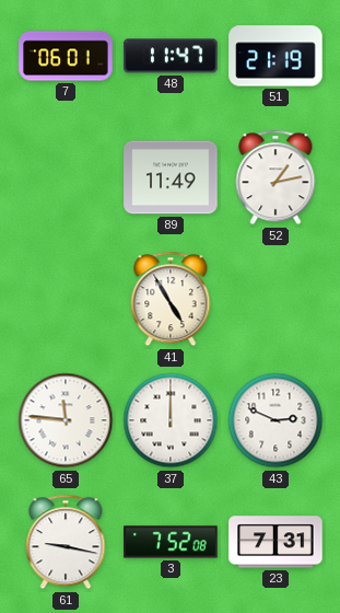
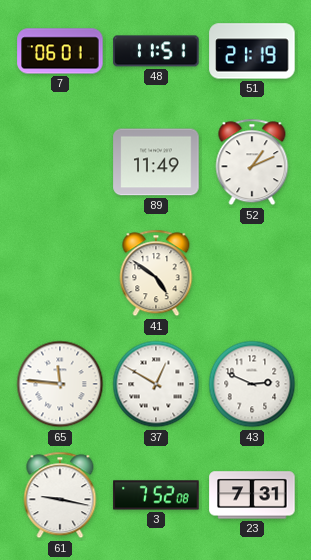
48: 11:47 -> 11:51
52: 1:13 -> 1:11
41: 4:55 -> 4:51
37: 12:00 -> 12:50
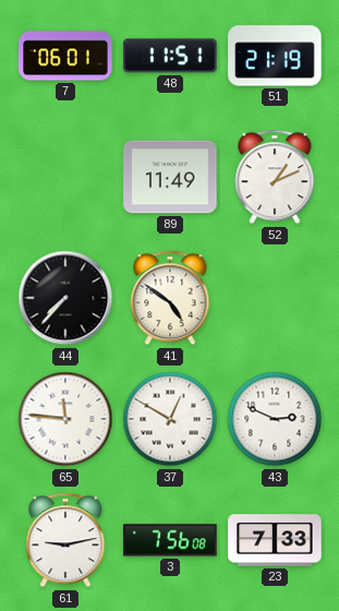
44: none -> 7:37
61: 9:17 -> 9:13
3: 7:52 -> 7:56
23: 7:31 -> 7:33
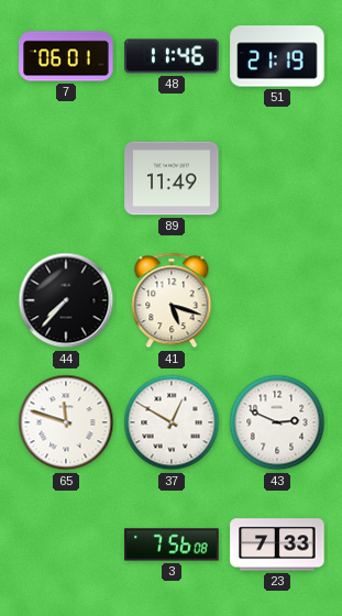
48: 11:51 -> 11:46
52: 1:11 -> none
41: 4:51 -> 5:18
65: 11:46 -> 11:48
61: 9:13 -> none
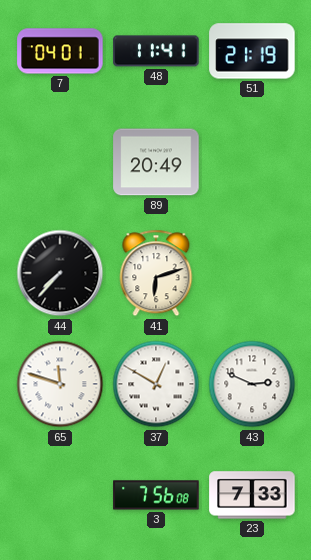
7: 06:01 -> 04:01
48: 11:46 -> 11:41
89: 11:49 -> 20:49
41: 5:18 -> 6:12
